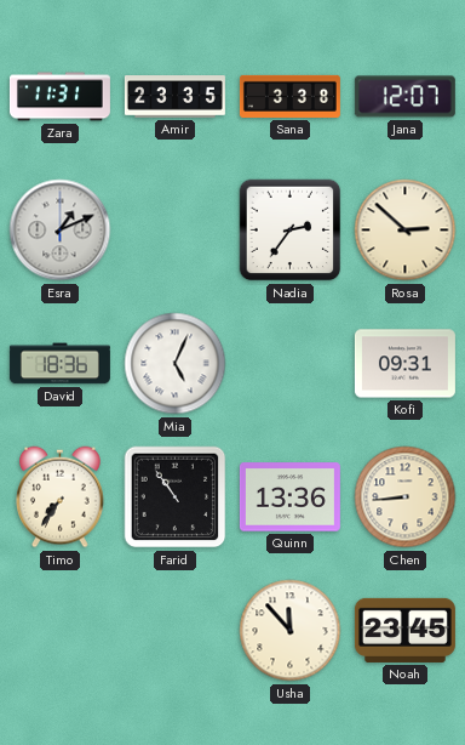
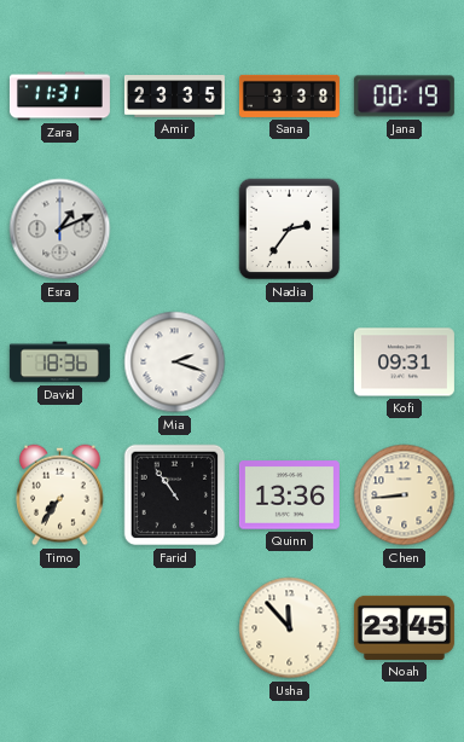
Jana: 12:07 -> 00:19
Rosa: 2:52 -> none
Mia: 5:04 -> 2:18
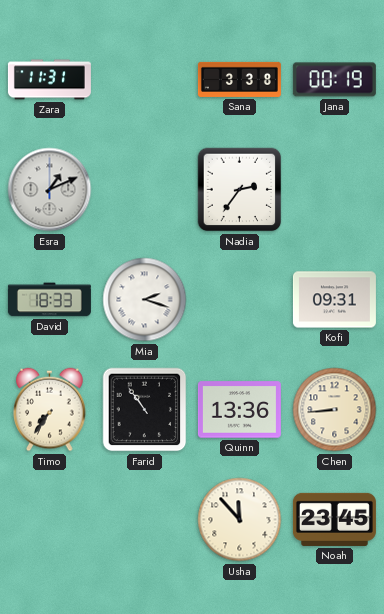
Amir: 23:35 -> none
David: 18:36 -> 18:33
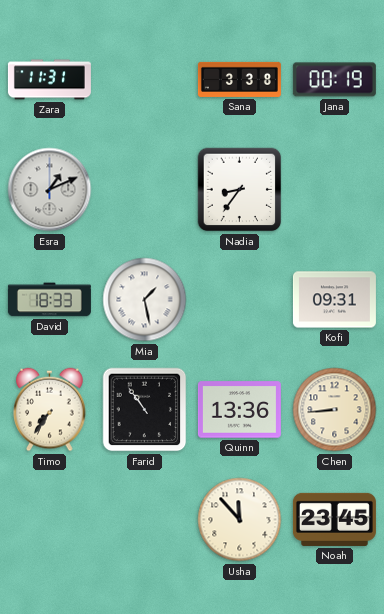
Nadia: 2:36 -> 8:36
Mia: 2:18 -> 1:28
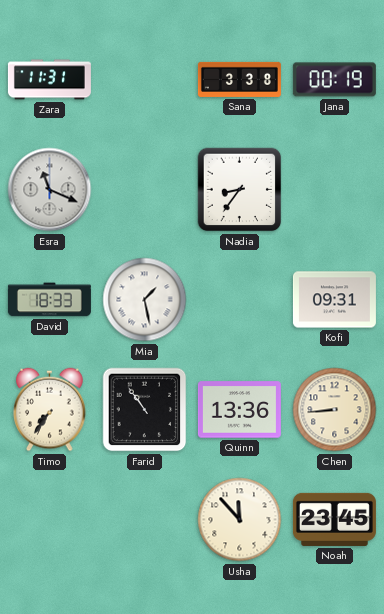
Esra: 1:11 -> 11:19
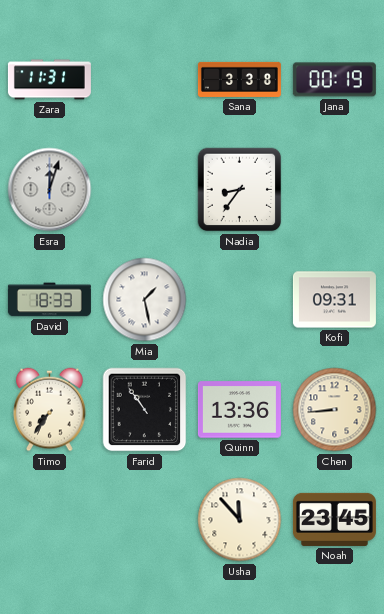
Esra: 11:19 -> 12:03
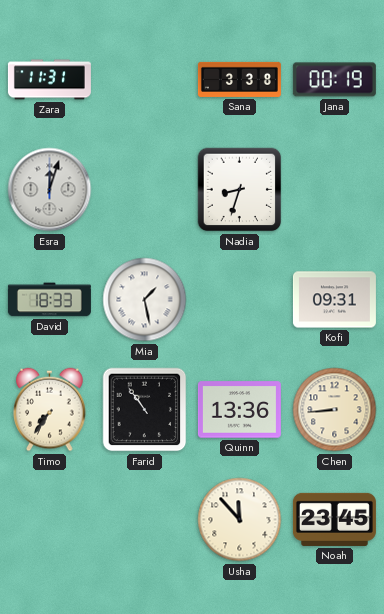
Nadia: 8:36 -> 8:33
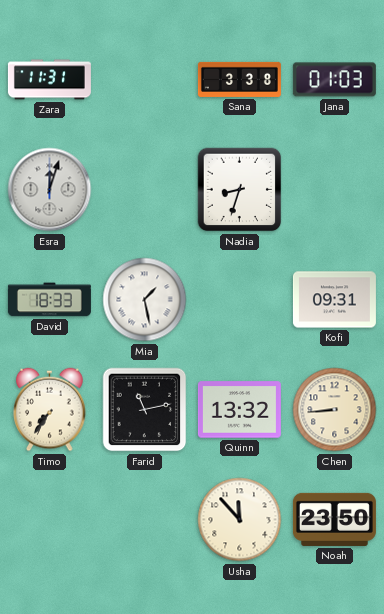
Jana: 00:19 -> 01:03
Farid: 10:54 -> 11:13
Quinn: 13:36 -> 13:32
Noah: 23:45 -> 23:50
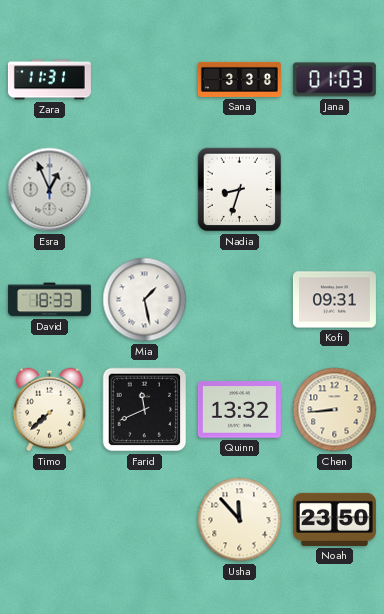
Esra: 12:03 -> 12:56
Timo: 7:36 -> 7:38
Farid: 11:13 -> 11:41
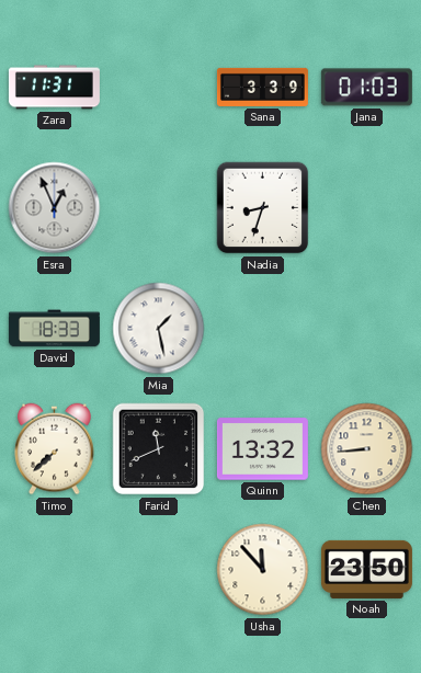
Sana: 3:38 -> 3:39
Kofi: 09:31 -> none
